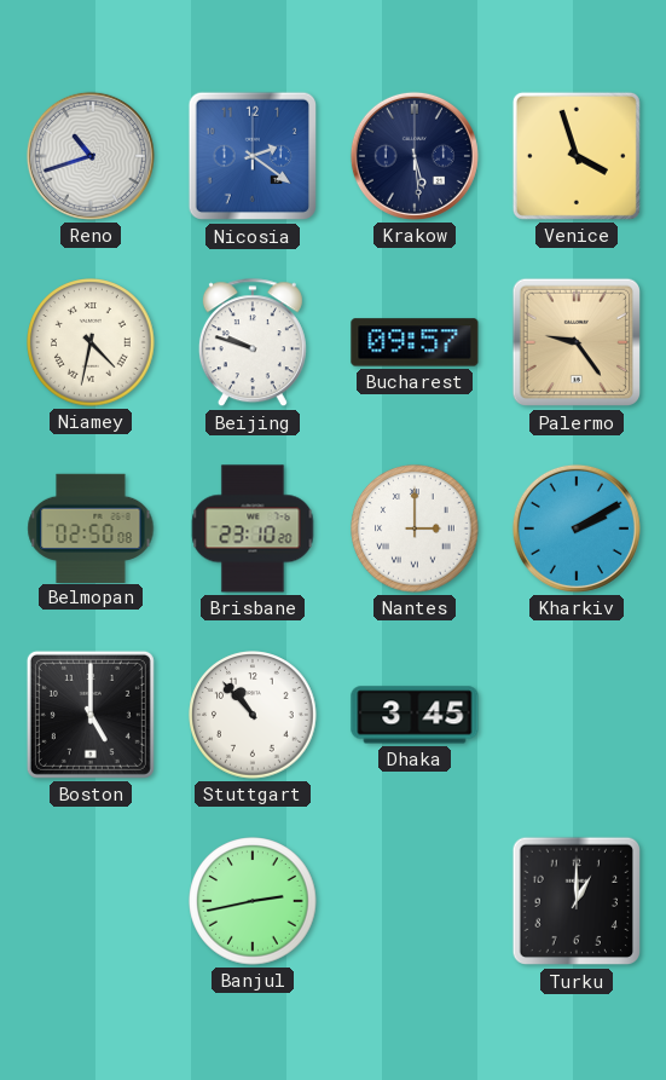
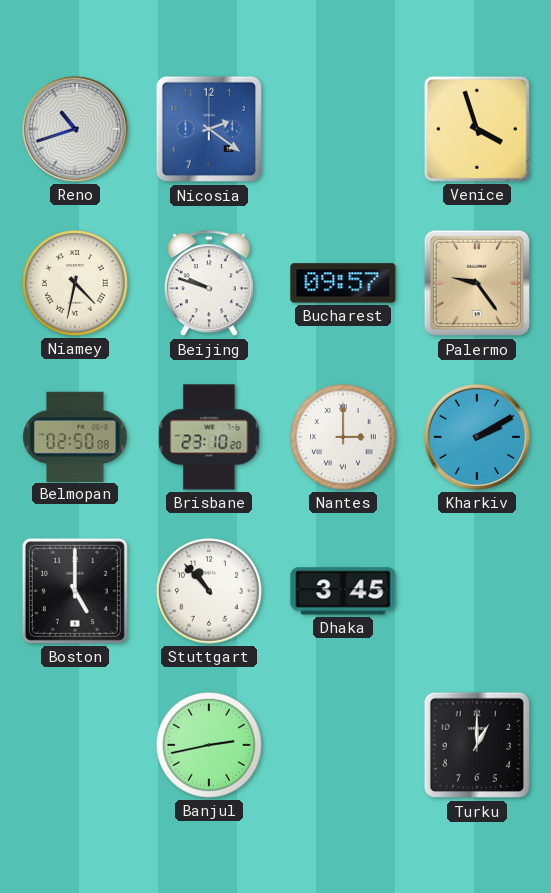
Krakow: 5:29 -> none
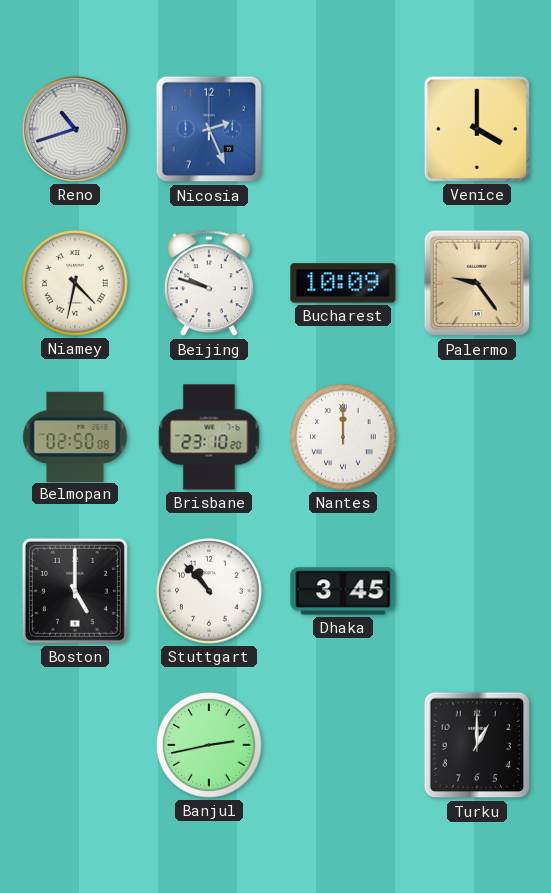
Nicosia: 2:21 -> 2:26
Venice: 3:57 -> 4:00
Bucharest: 09:57 -> 10:09
Nantes: 3:00 -> 12:00
Kharkiv: 2:10 -> none
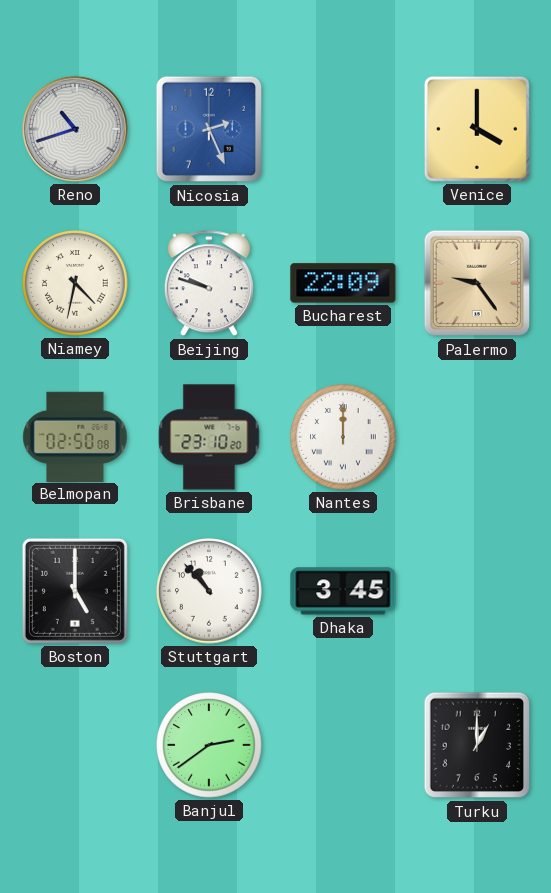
Bucharest: 10:09 -> 22:09
Banjul: 2:43 -> 2:39
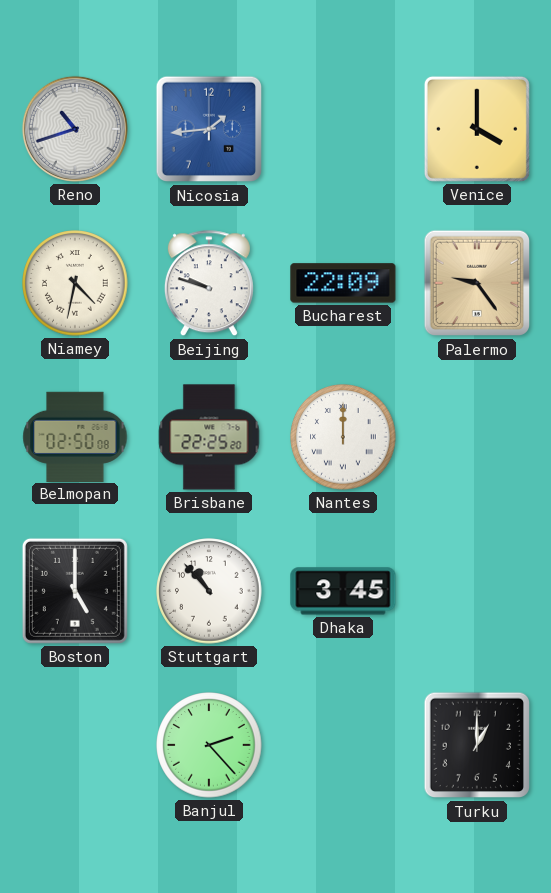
Nicosia: 2:26 -> 1:44
Brisbane: 23:10 -> 22:25
Banjul: 2:39 -> 2:23
